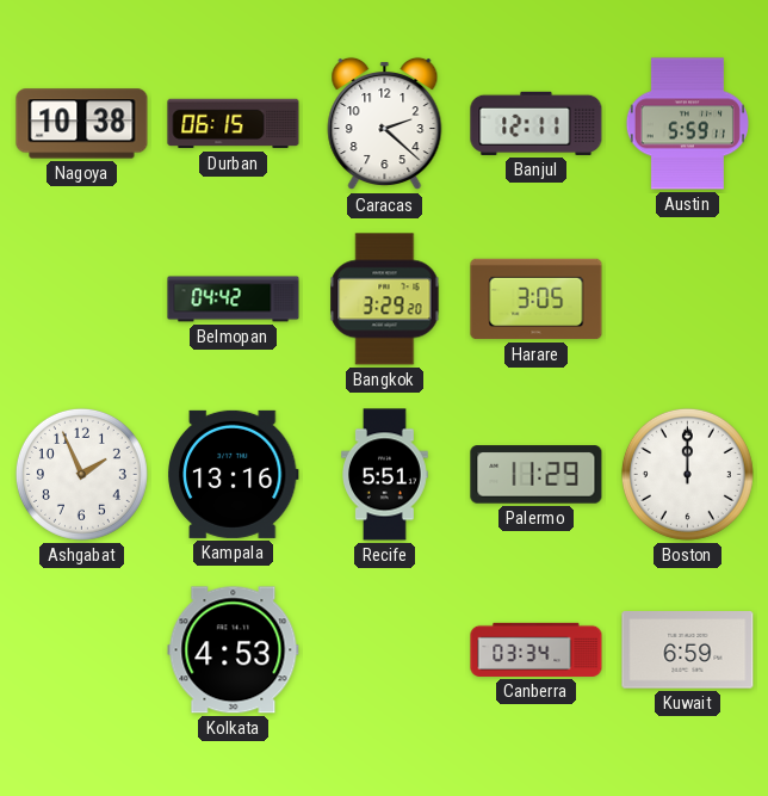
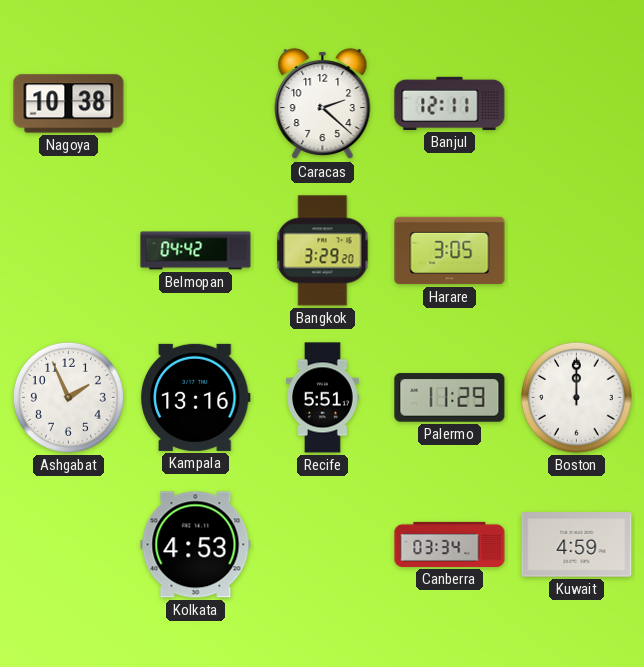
Durban: 06:15 -> none
Austin: 5:59 -> none
Kuwait: 6:59 -> 4:59
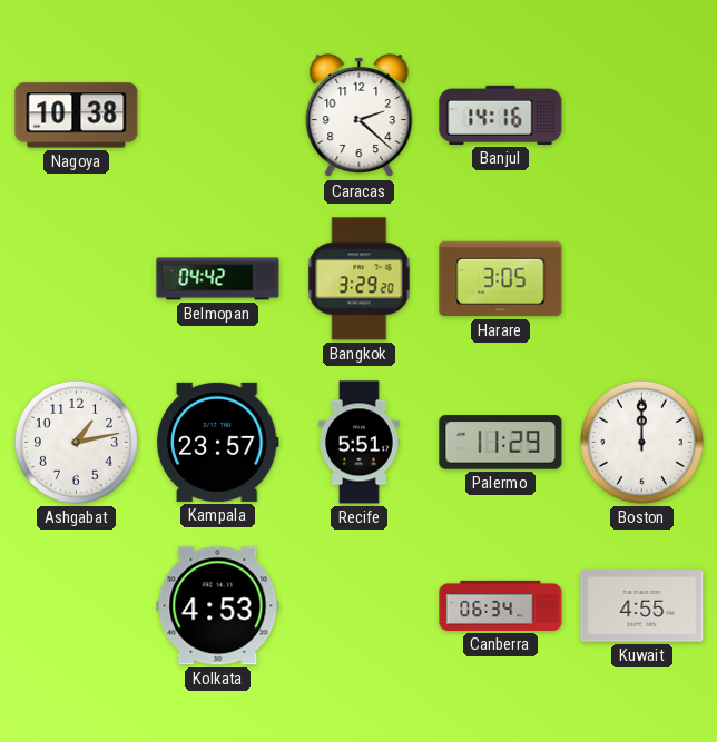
Banjul: 12:11 -> 14:16
Ashgabat: 1:56 -> 1:13
Kampala: 13:16 -> 23:57
Canberra: 03:34 -> 06:34
Kuwait: 4:59 -> 4:55
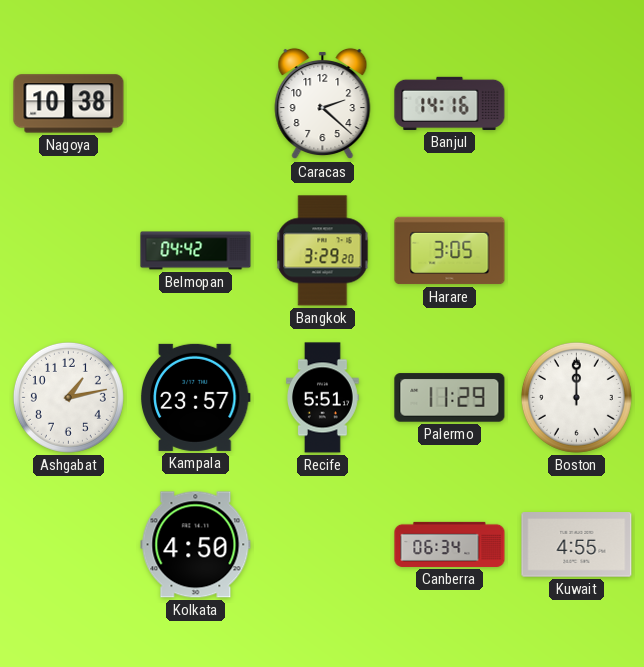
Kolkata: 4:53 -> 4:50
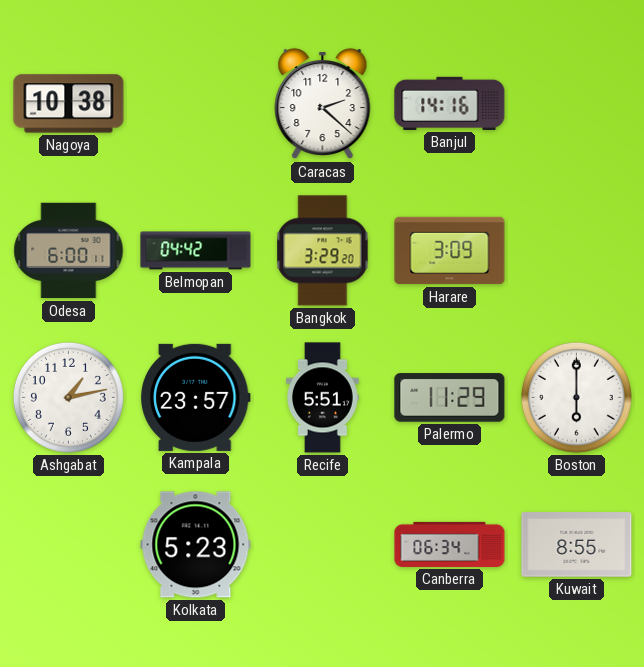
Odesa: none -> 6:00
Harare: 3:05 -> 3:09
Boston: 12:00 -> 6:00
Kolkata: 4:50 -> 5:23
Kuwait: 4:55 -> 8:55
